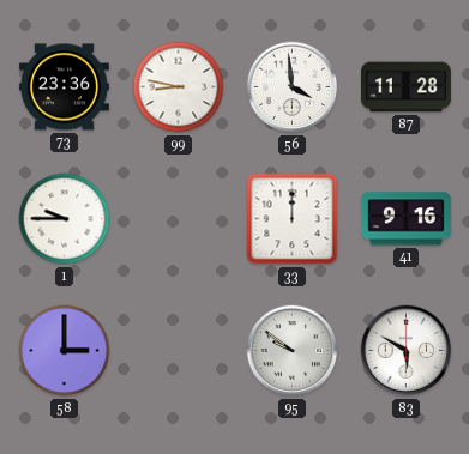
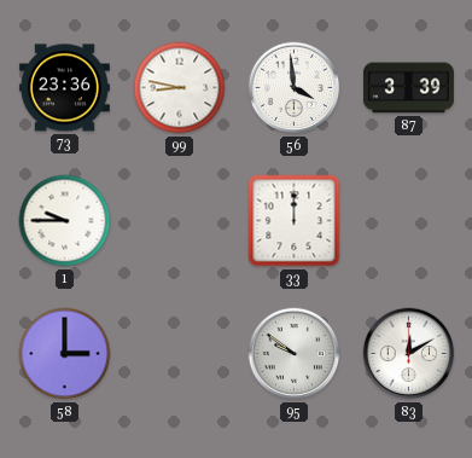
87: 11:28 -> 3:39
41: 9:16 -> none
83: 5:50 -> 12:10
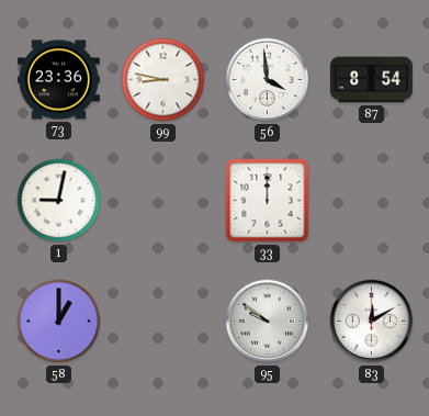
87: 3:39 -> 8:54
1: 9:45 -> 9:02
58: 3:00 -> 1:00
